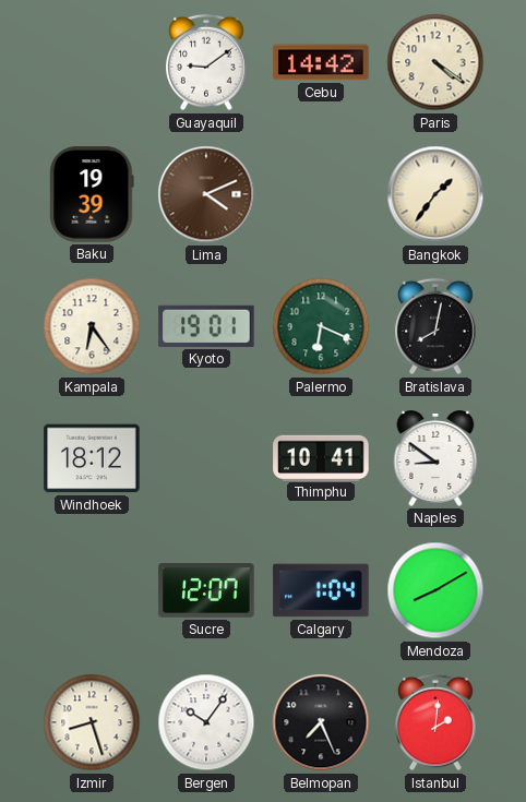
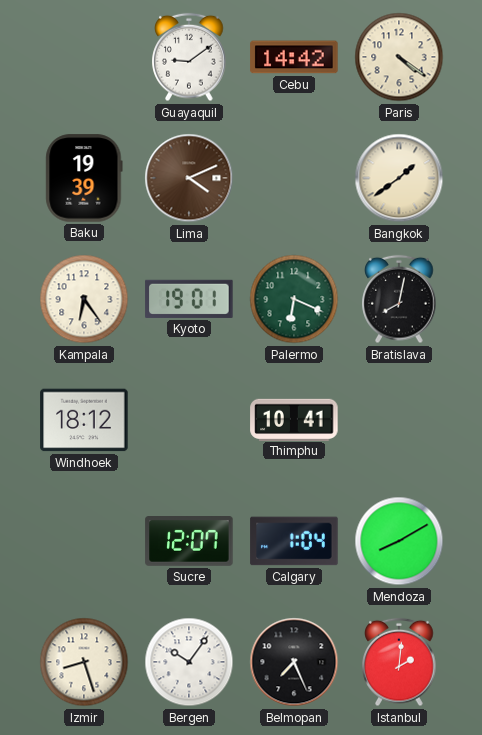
Bangkok: 1:36 -> 1:39
Naples: 8:51 -> none
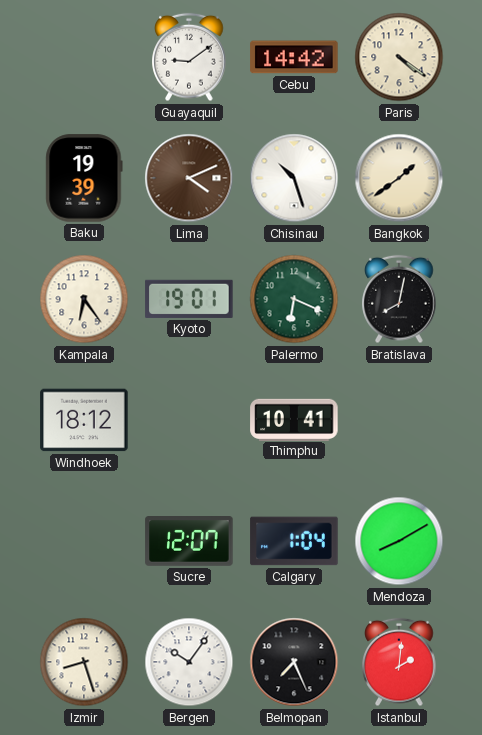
Chisinau: none -> 10:27
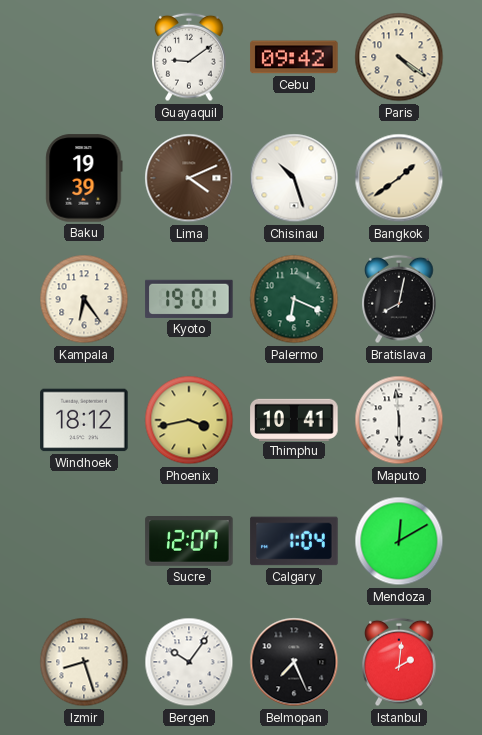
Cebu: 14:42 -> 09:42
Phoenix: none -> 3:43
Maputo: none -> 5:59
Mendoza: 8:10 -> 12:10
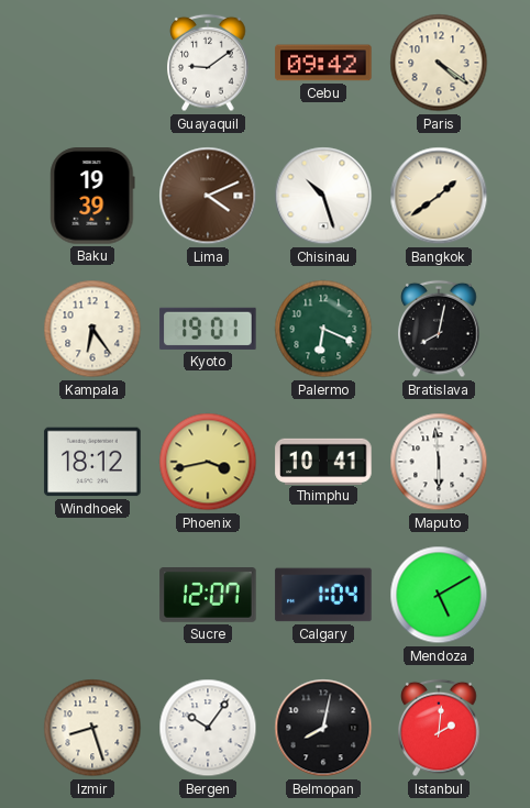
Mendoza: 12:10 -> 5:10
Belmopan: 7:26 -> 8:02
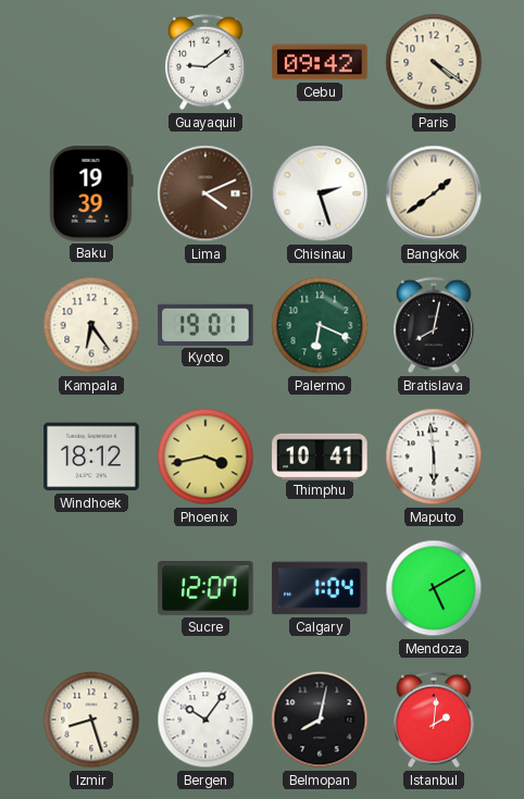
Chisinau: 10:27 -> 2:27
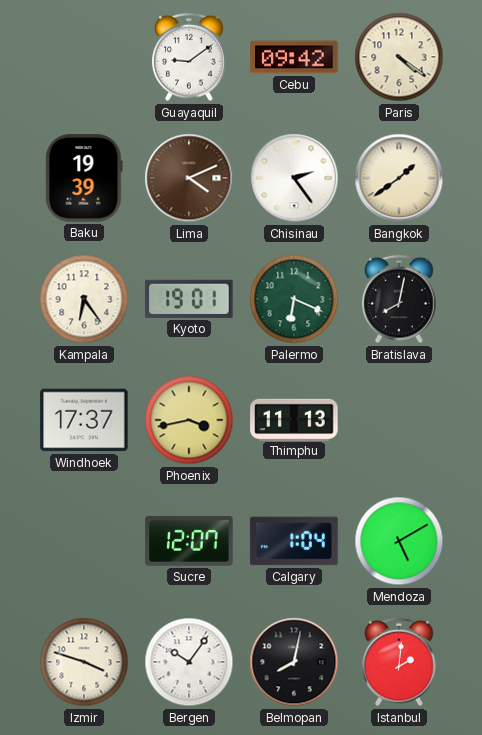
Chisinau: 2:27 -> 2:24
Windhoek: 18:12 -> 17:37
Thimphu: 10:41 -> 11:13
Maputo: 5:59 -> none
Izmir: 8:27 -> 3:48
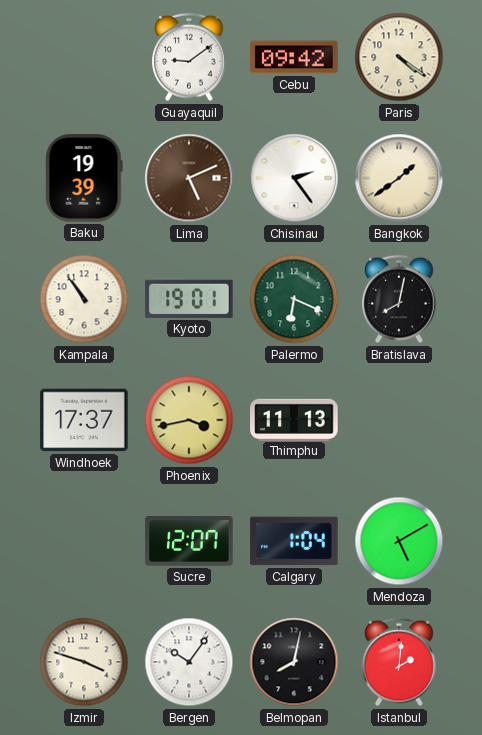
Lima: 4:11 -> 5:11
Kampala: 6:24 -> 10:54
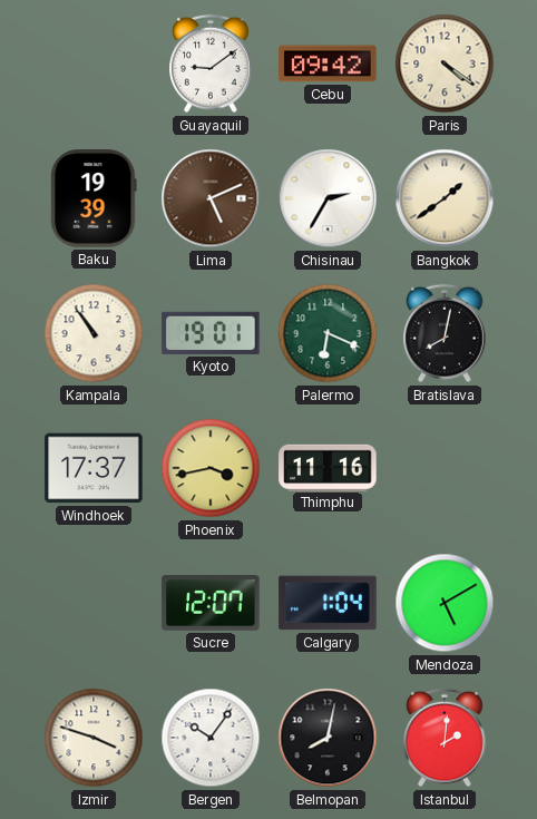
Chisinau: 2:24 -> 2:35
Thimphu: 11:13 -> 11:16
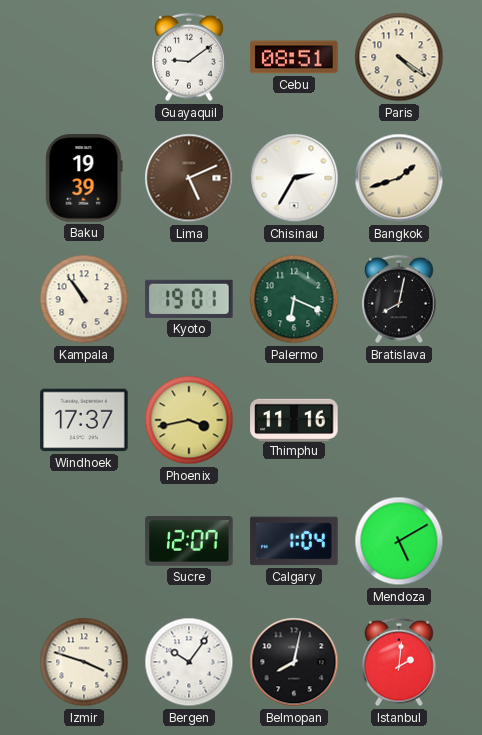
Cebu: 09:42 -> 08:51
Bangkok: 1:39 -> 1:42
